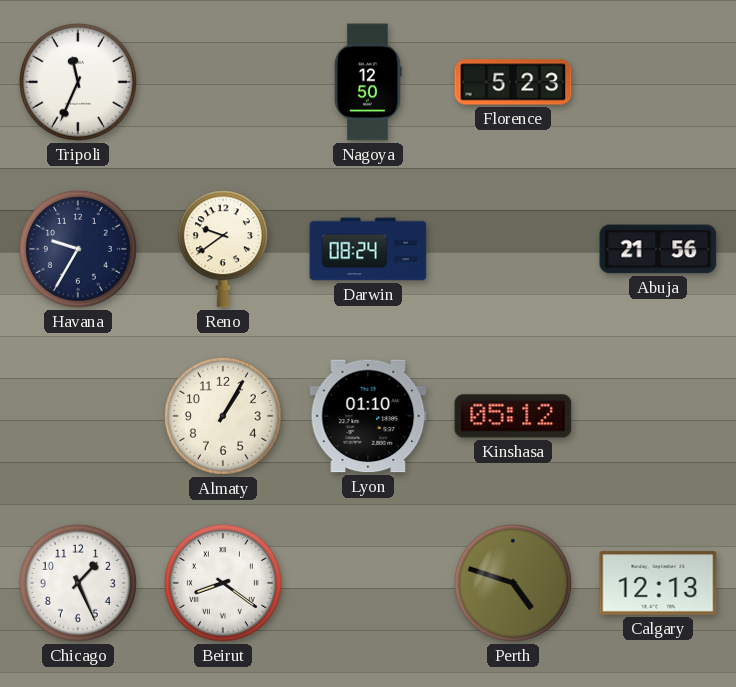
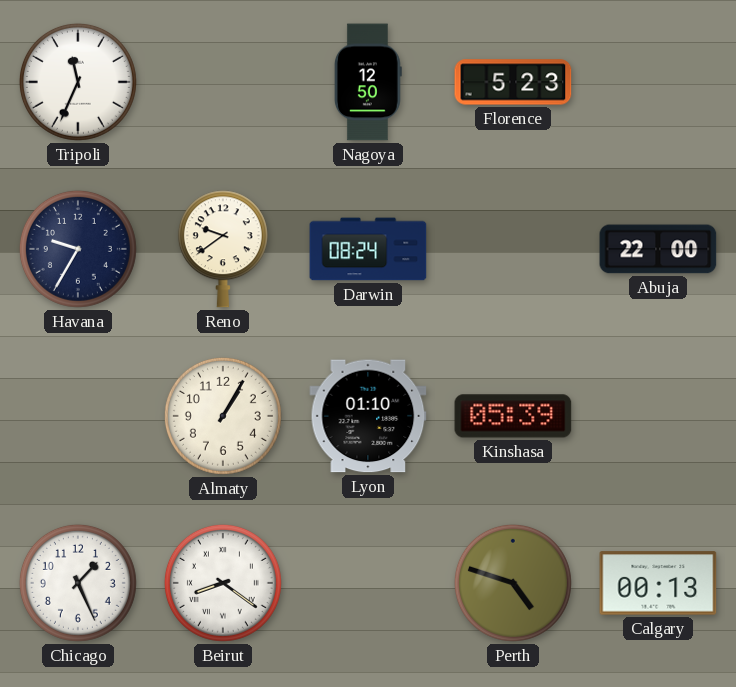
Abuja: 21:56 -> 22:00
Kinshasa: 05:12 -> 05:39
Calgary: 12:13 -> 00:13
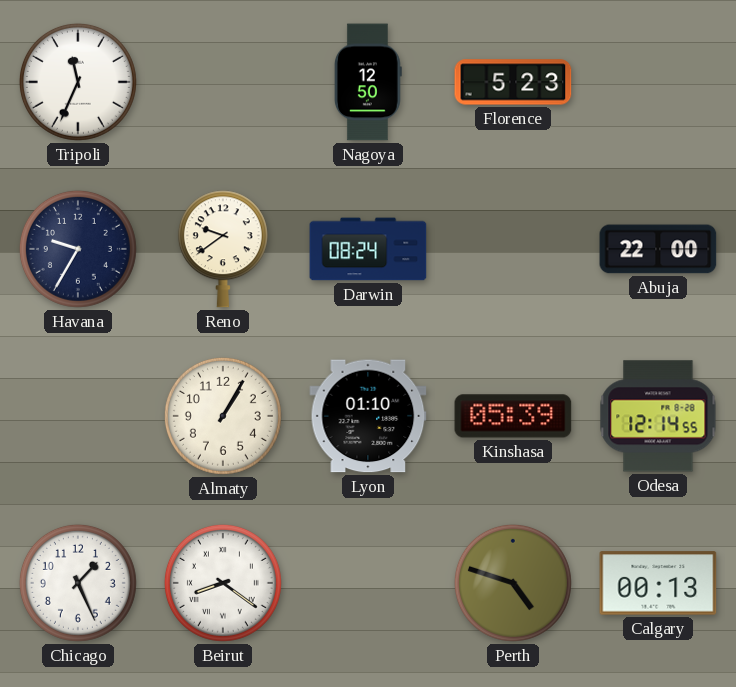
Odesa: none -> 12:14
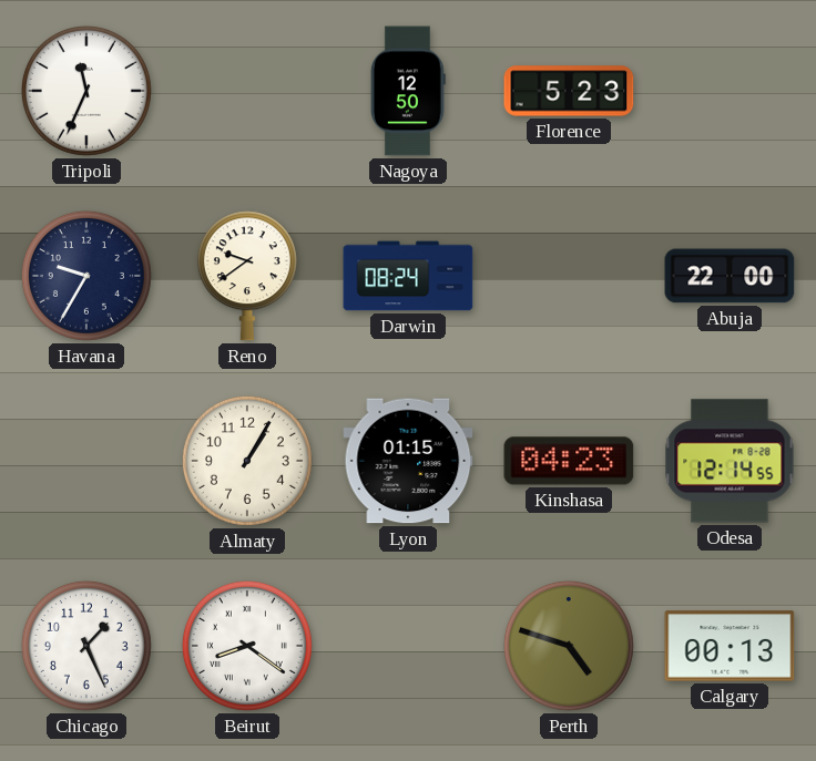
Lyon: 01:10 -> 01:15
Kinshasa: 05:39 -> 04:23
